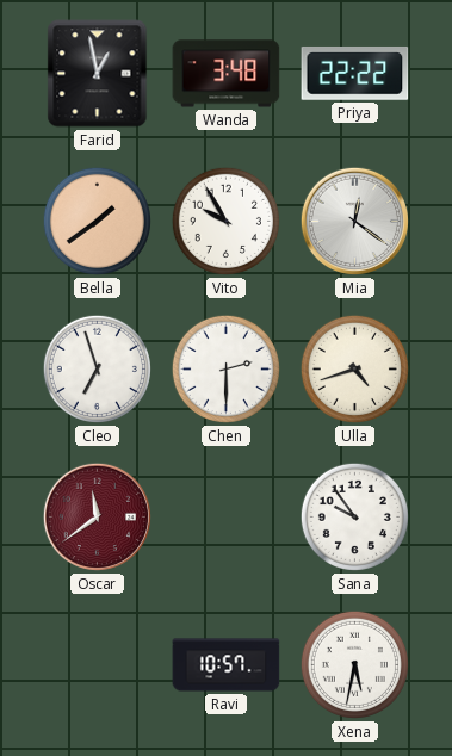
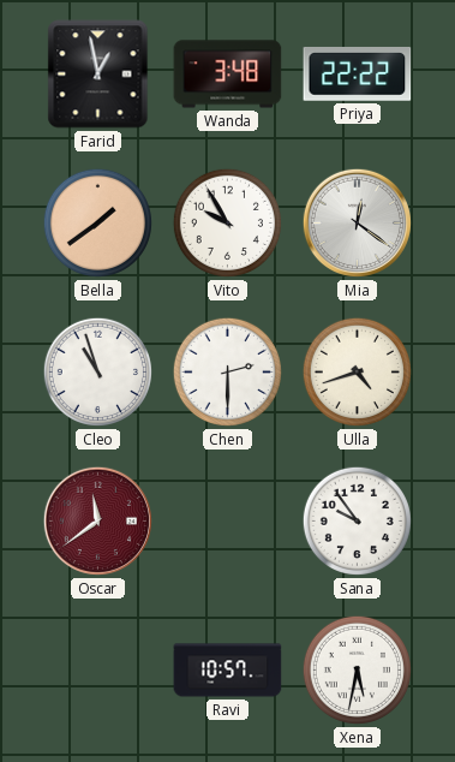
Cleo: 6:57 -> 10:57
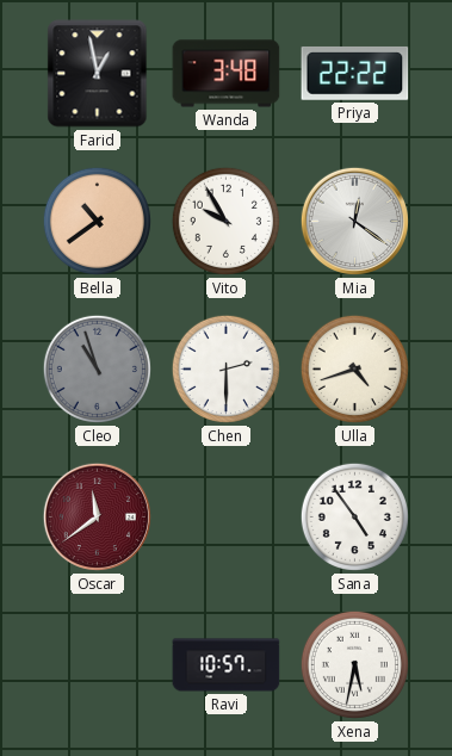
Bella: 1:39 -> 10:39
Cleo dial: white -> grey
Sana: 9:54 -> 4:54
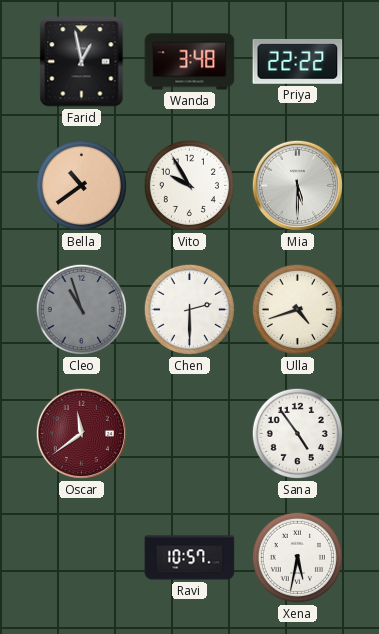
Mia: 12:21 -> 5:30
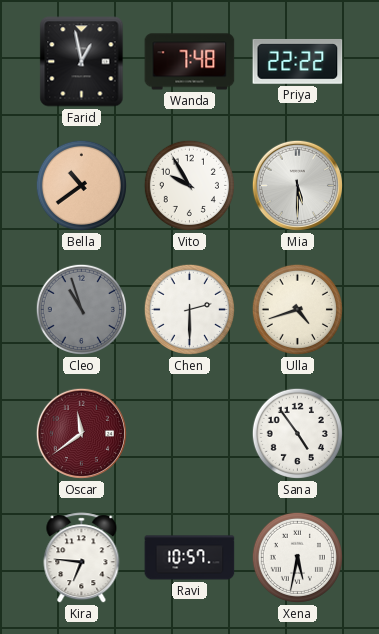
Wanda: 3:48 -> 7:48
Kira: none -> 6:46
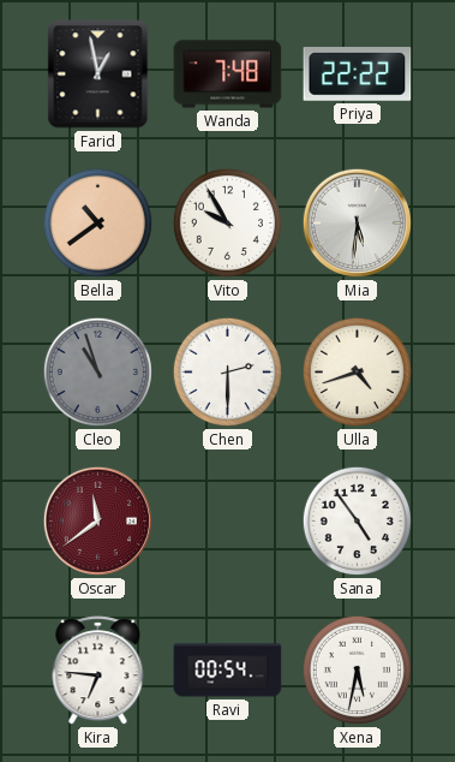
Mia: 5:30 -> 5:31
Ravi: 10:57 -> 00:54
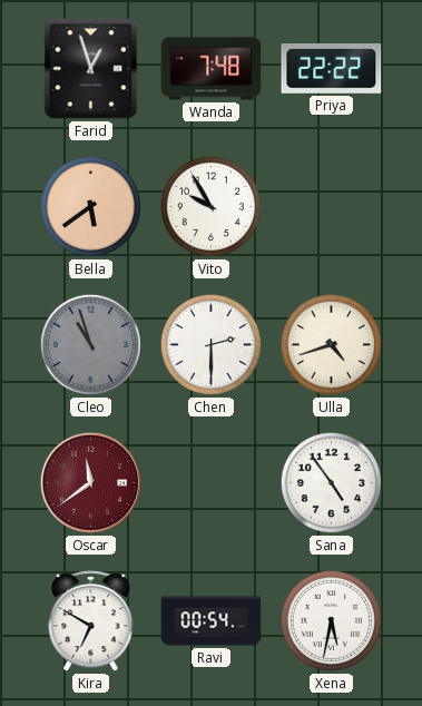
Farid: 12:58 -> 12:57
Bella: 10:39 -> 5:39
Mia: 5:31 -> none
Kira: 6:46 -> 6:50
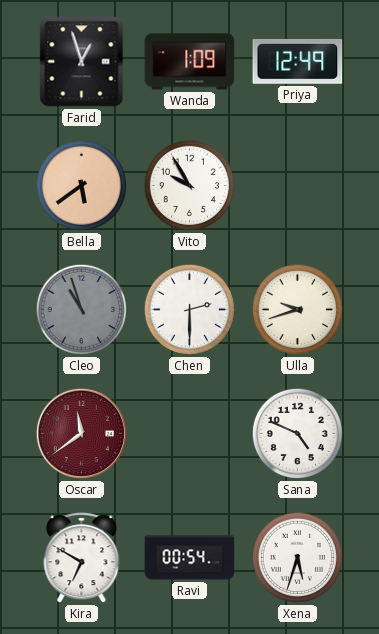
Wanda: 7:48 -> 1:09
Priya: 22:22 -> 12:49
Ulla: 4:42 -> 9:42
Sana: 4:54 -> 4:49
Xena: 5:32 -> 5:33
